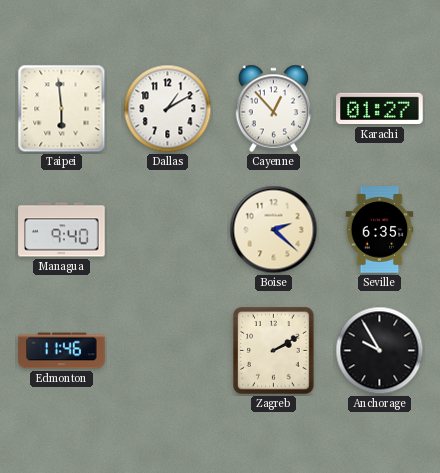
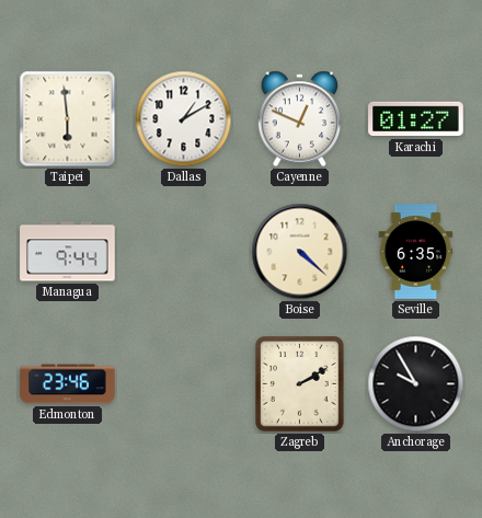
Cayenne: 12:53 -> 12:49
Managua: 9:40 -> 9:44
Boise: 2:22 -> 4:22
Edmonton: 11:46 -> 23:46
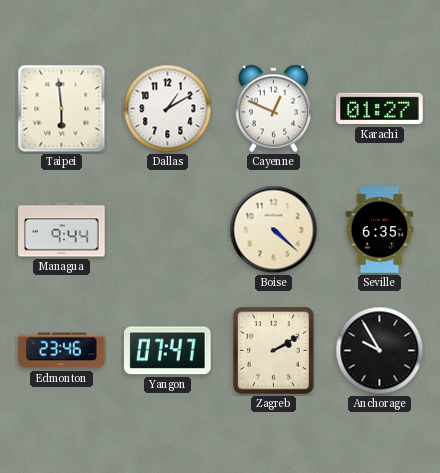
Yangon: none -> 07:47
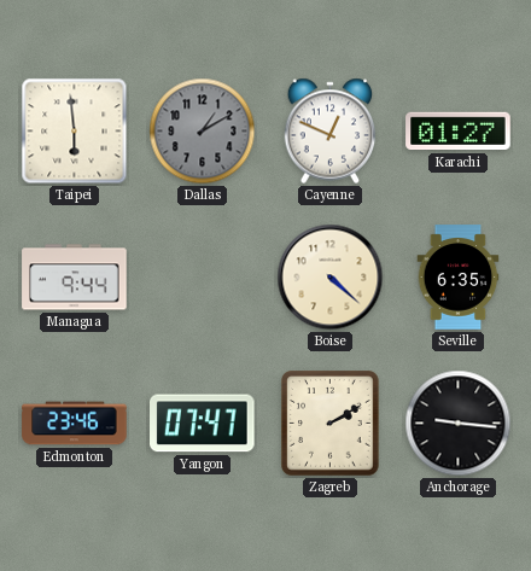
Dallas dial: white -> grey
Anchorage: 9:55 -> 9:16
